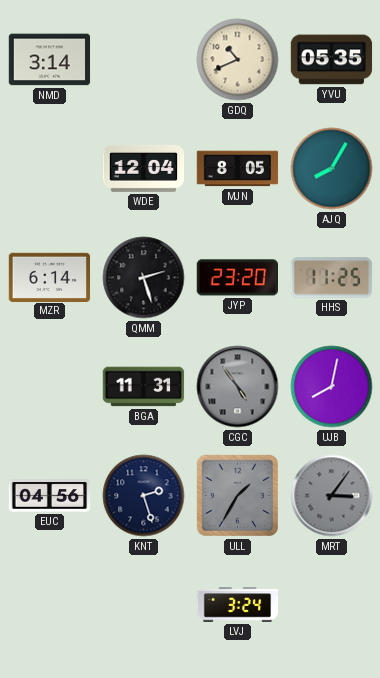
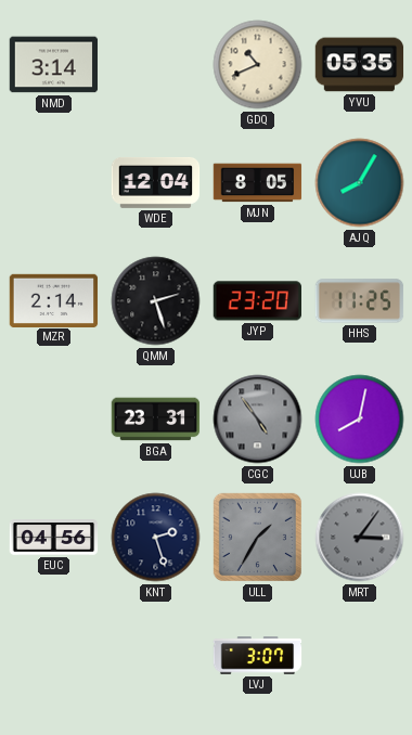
MZR: 6:14 -> 2:14
BGA: 11:31 -> 23:31
LVJ: 3:24 -> 3:07
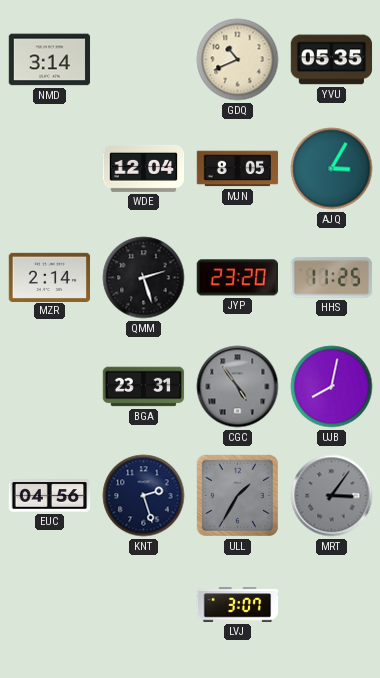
AJQ: 8:05 -> 3:05
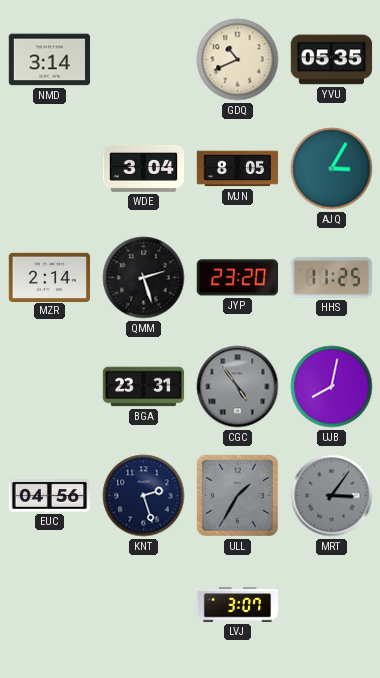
WDE: 12:04 -> 3:04
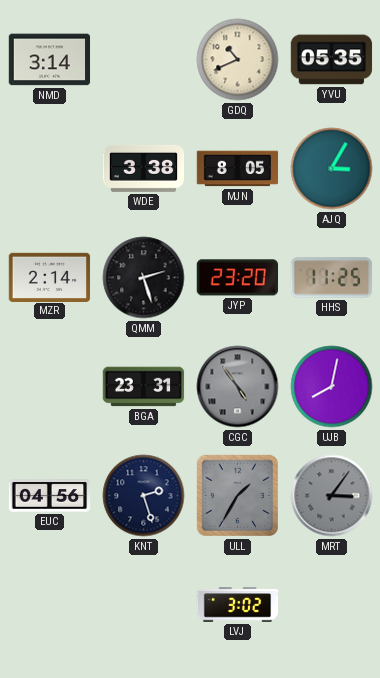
WDE: 3:04 -> 3:38
LVJ: 3:07 -> 3:02
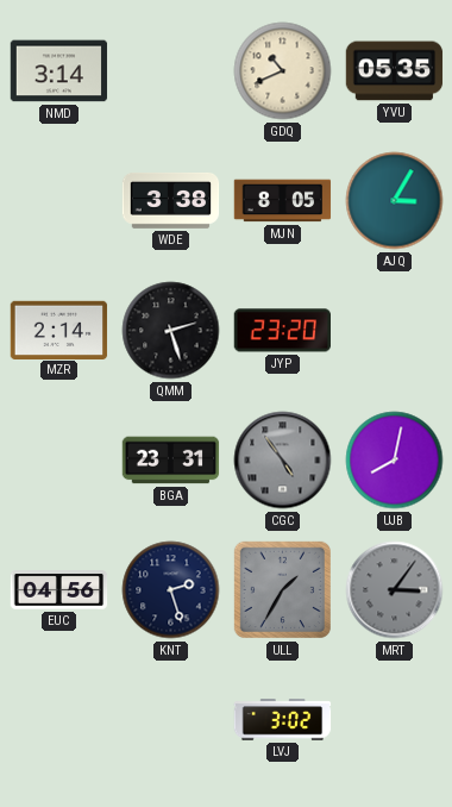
HHS: 11:25 -> none
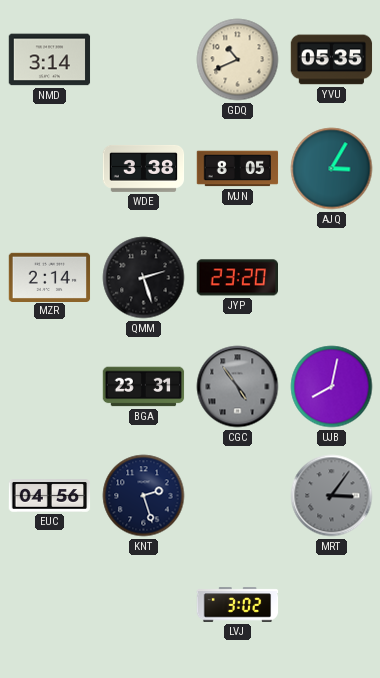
ULL: 1:35 -> none
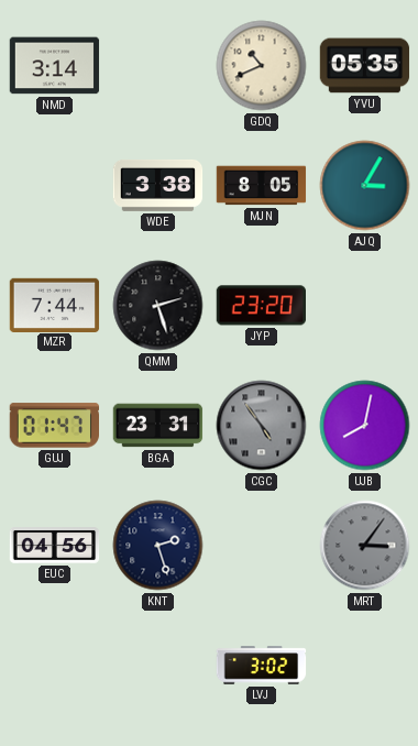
MZR: 2:14 -> 7:44
GUJ: none -> 01:47
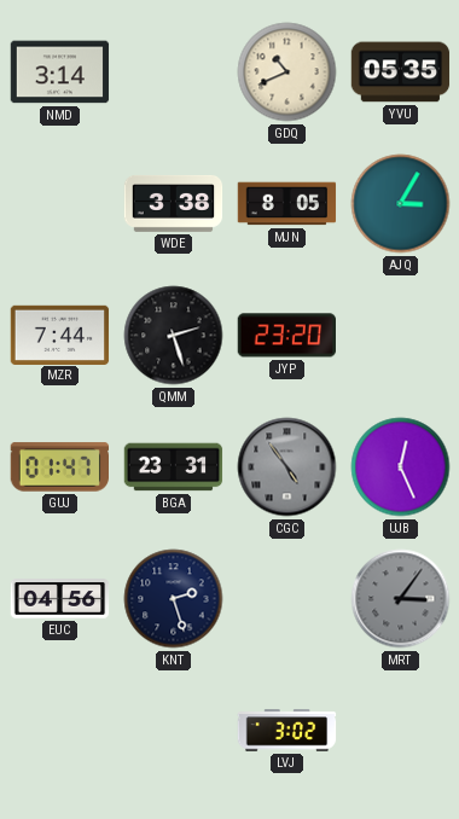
UJB: 8:02 -> 12:26
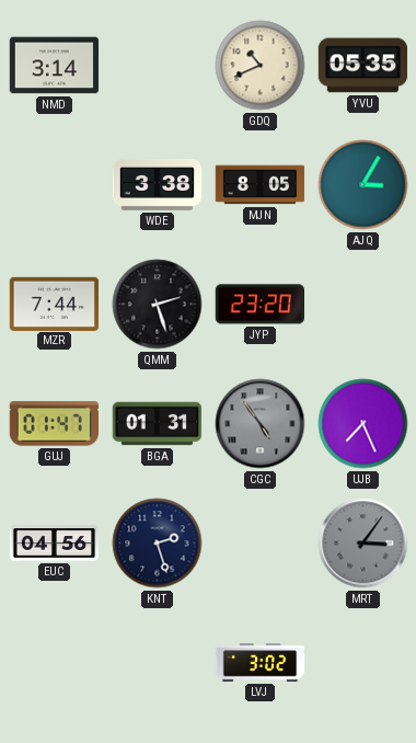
BGA: 23:31 -> 01:31
UJB: 12:26 -> 7:26
